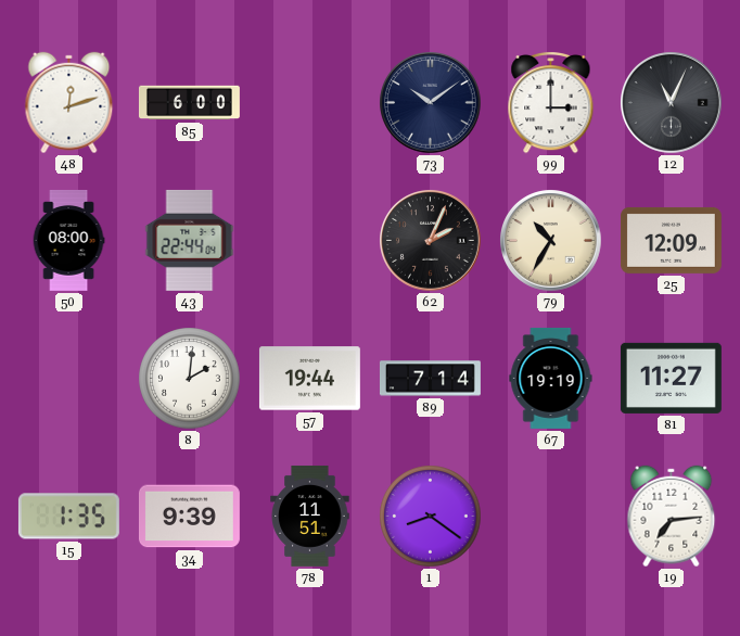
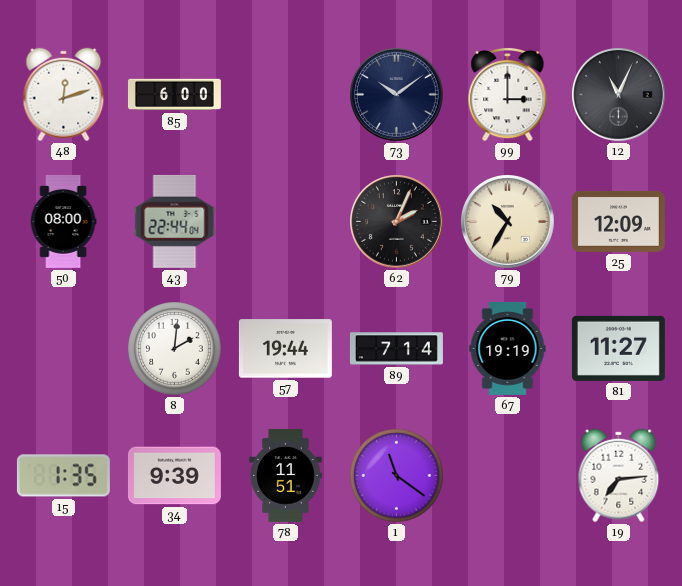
1: 8:21 -> 11:21
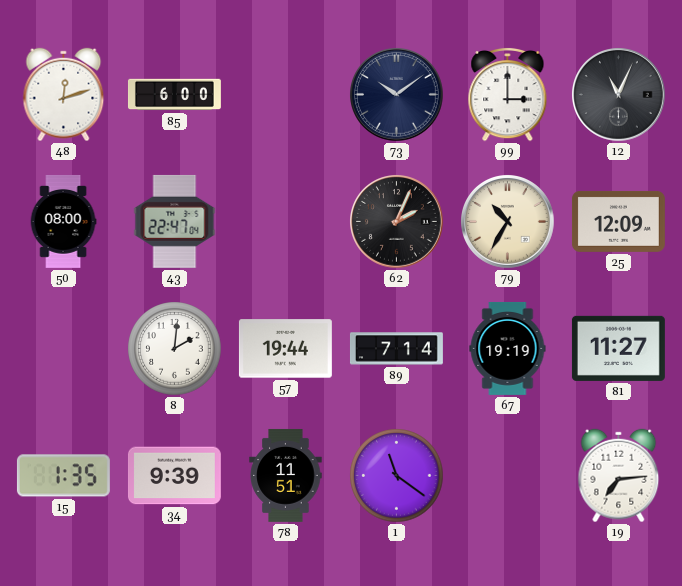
43: 22:44 -> 22:47
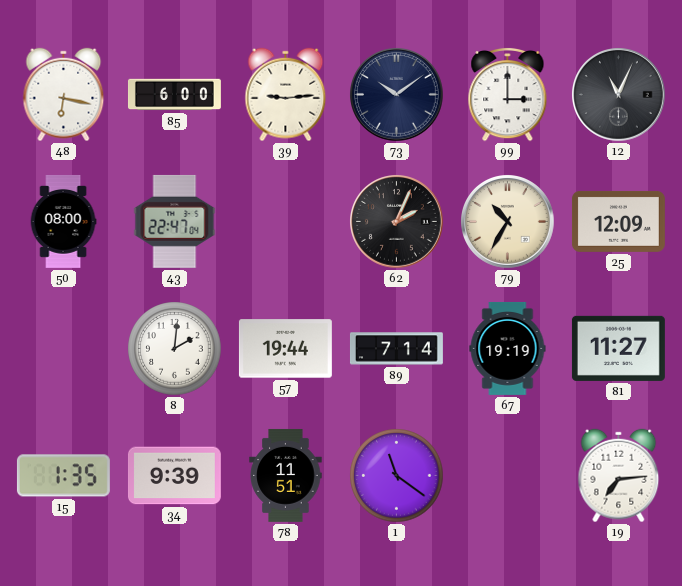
48: 12:12 -> 6:17
39: none -> 9:14
